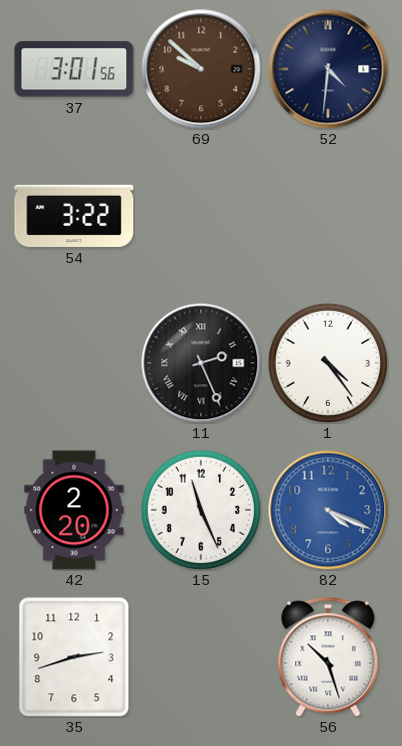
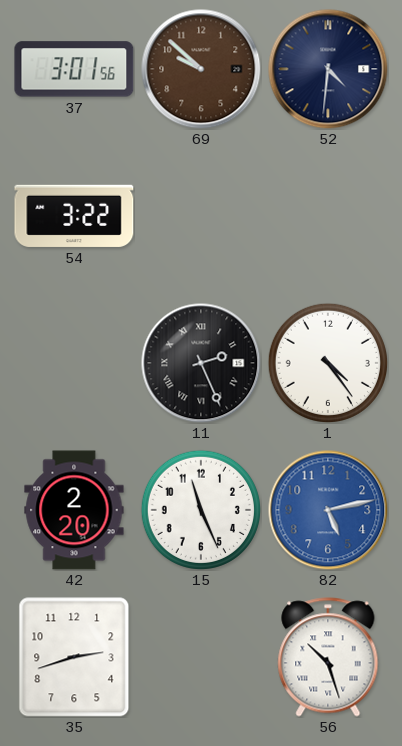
82: 4:19 -> 5:13
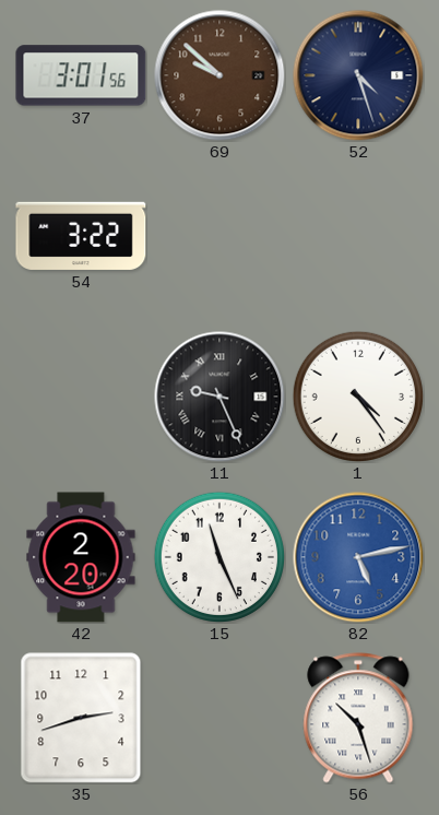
52: 4:31 -> 4:27
11: 2:26 -> 9:26
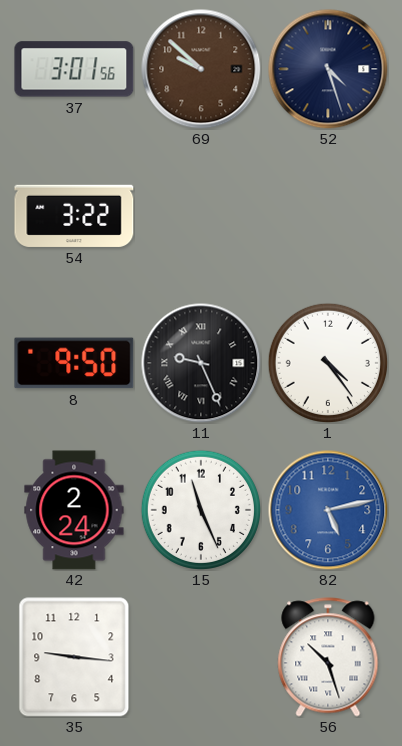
8: none -> 9:50
42: 2:20 -> 2:24
35: 2:42 -> 9:16
